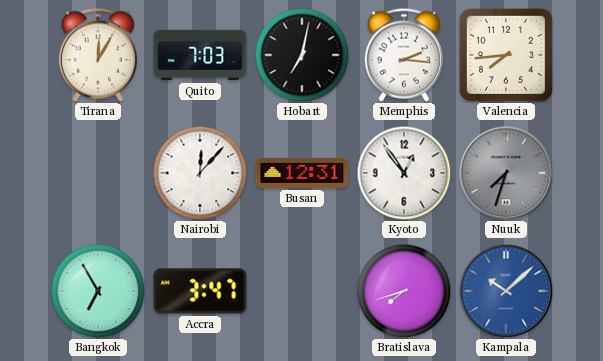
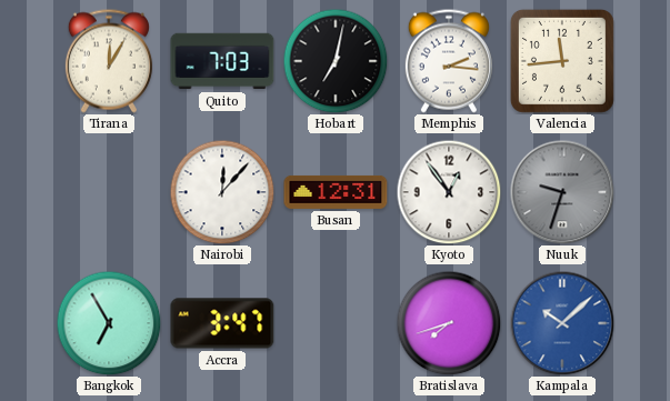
Valencia: 7:44 -> 11:44
Nuuk: 7:33 -> 9:33
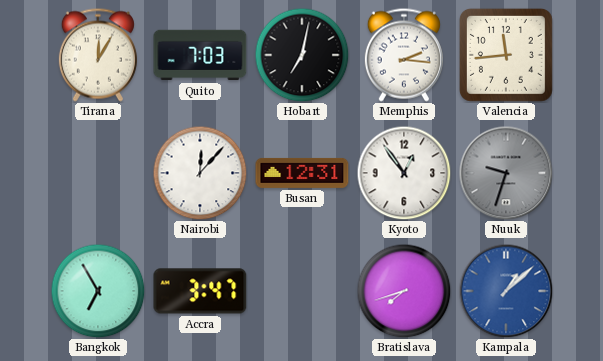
Kampala: 10:08 -> 1:08
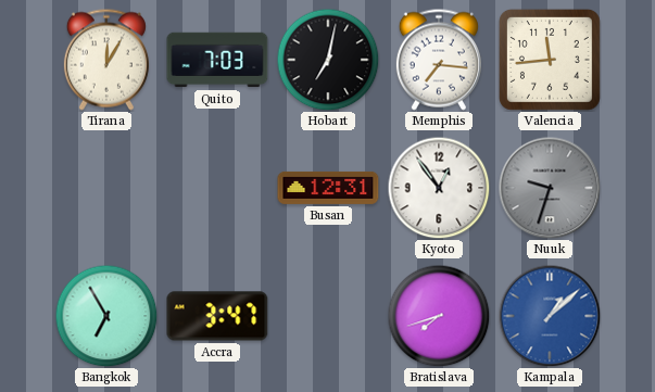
Memphis: 2:16 -> 7:16
Nairobi: 12:07 -> none
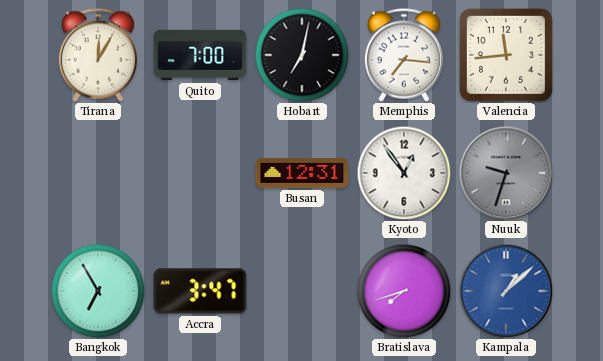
Quito: 7:03 -> 7:00
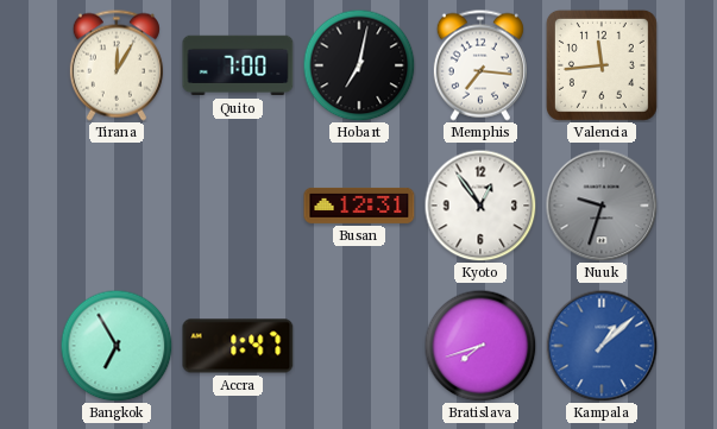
Accra: 3:47 -> 1:47
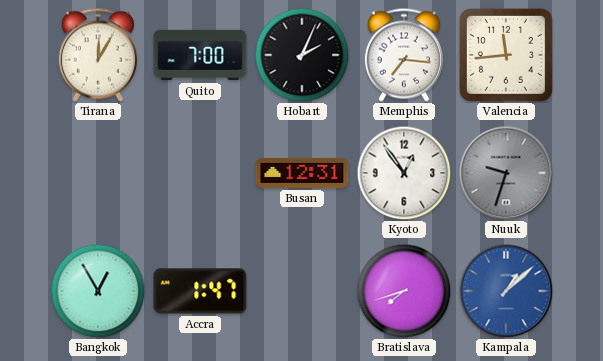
Hobart: 7:02 -> 2:04
Bangkok: 6:55 -> 12:55
